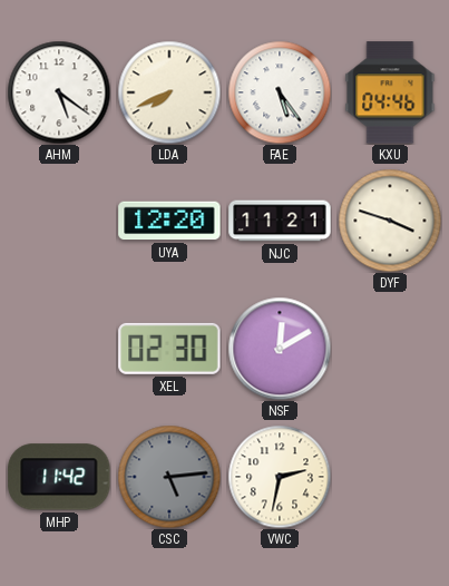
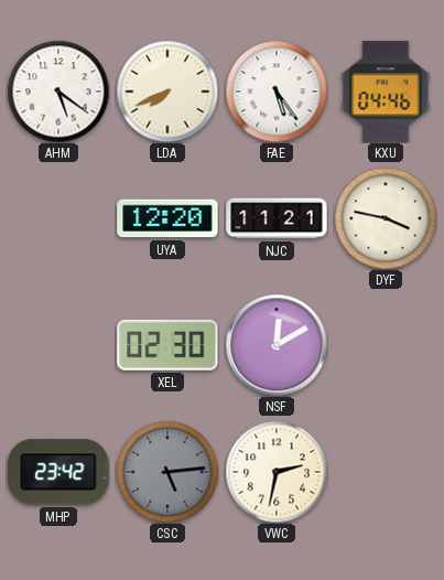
DYF: 3:48 -> 3:47
MHP: 11:42 -> 23:42
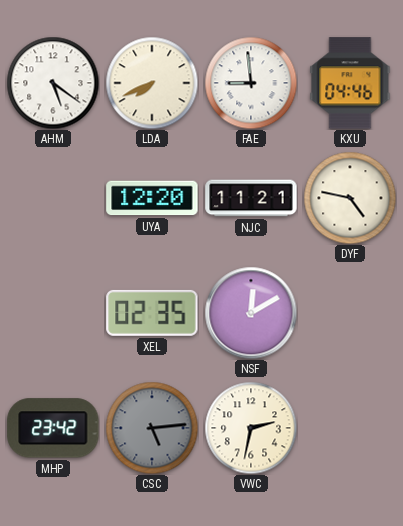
FAE: 5:24 -> 8:59
DYF: 3:47 -> 4:47
XEL: 02:30 -> 02:35
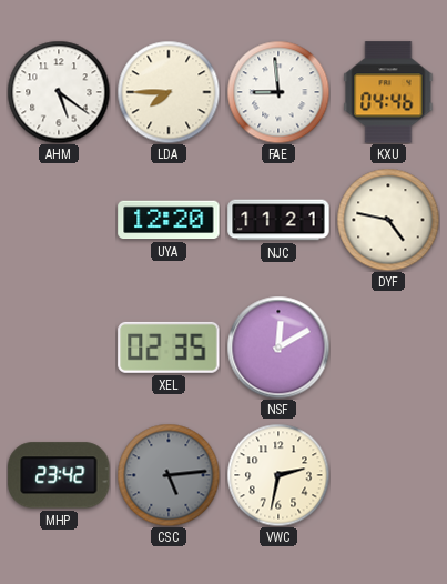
LDA: 7:41 -> 7:45
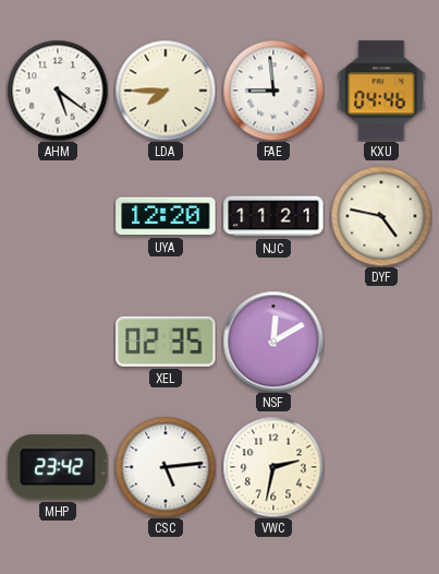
CSC dial: grey -> white
